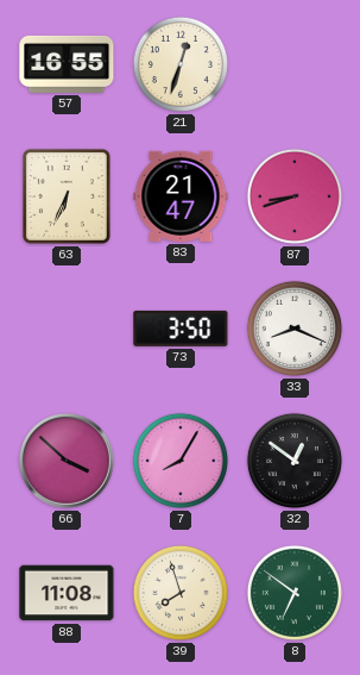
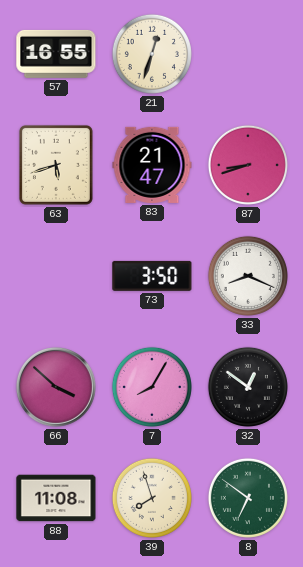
63: 6:34 -> 5:42
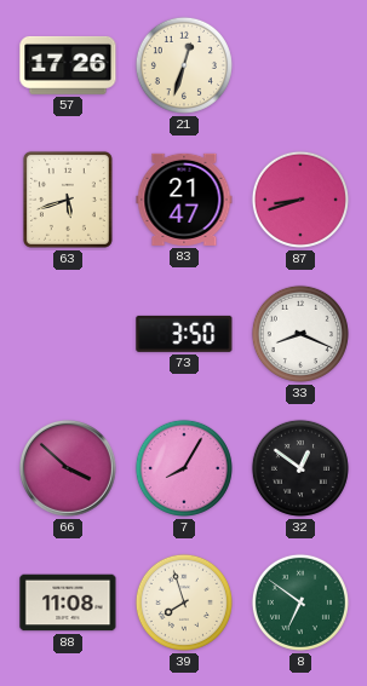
57: 16:55 -> 17:26
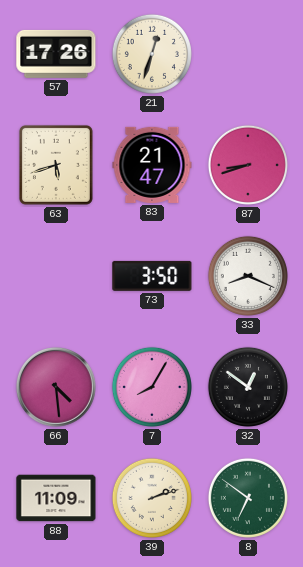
66: 3:52 -> 4:29
88: 11:08 -> 11:09
39: 7:57 -> 2:12
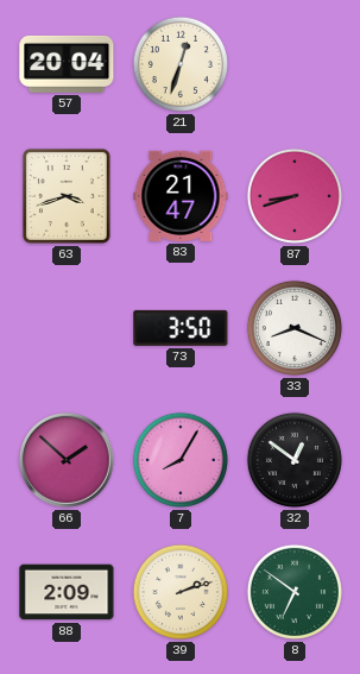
57: 17:26 -> 20:04
63: 5:42 -> 3:42
66: 4:29 -> 1:52
88: 11:09 -> 2:09
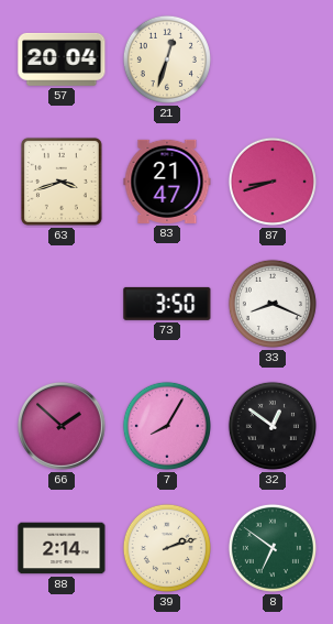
88: 2:09 -> 2:14
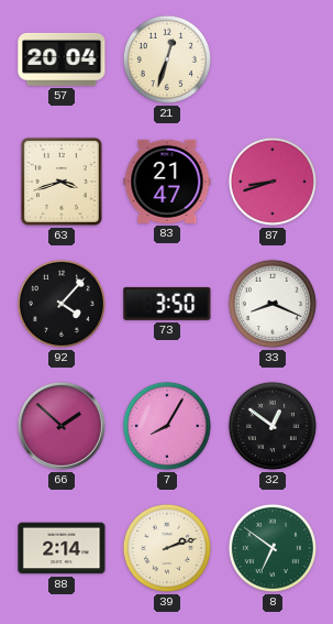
92: none -> 4:07
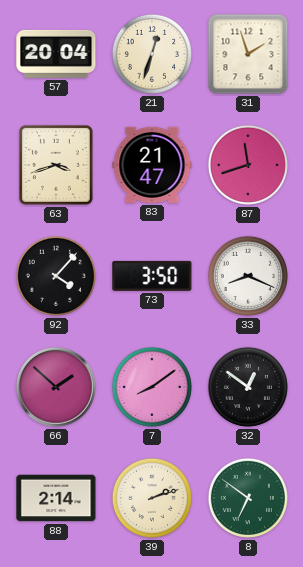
31: none -> 1:57
87: 8:42 -> 11:42
7: 8:05 -> 8:09
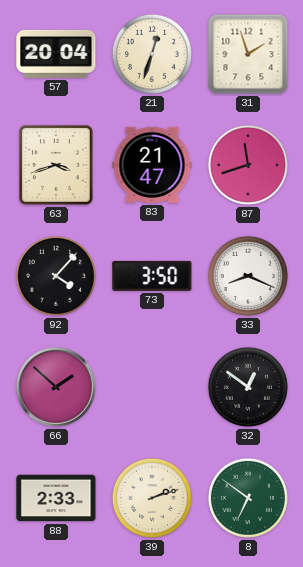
7: 8:09 -> none
88: 2:14 -> 2:33
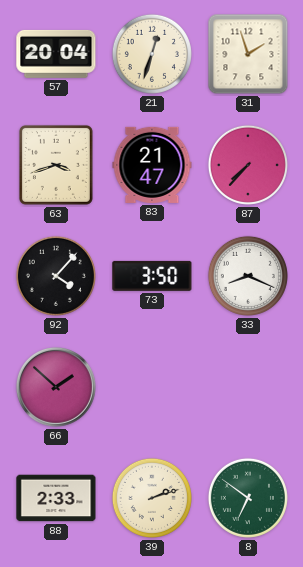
87: 11:42 -> 7:37
32: 12:51 -> none
